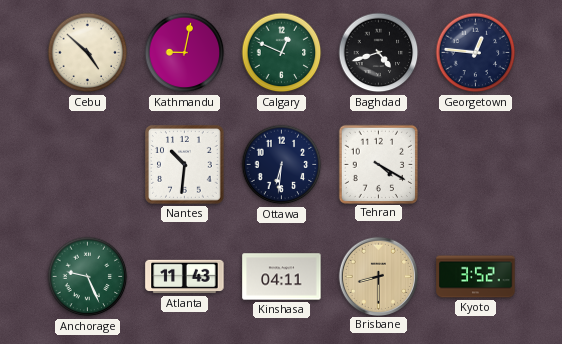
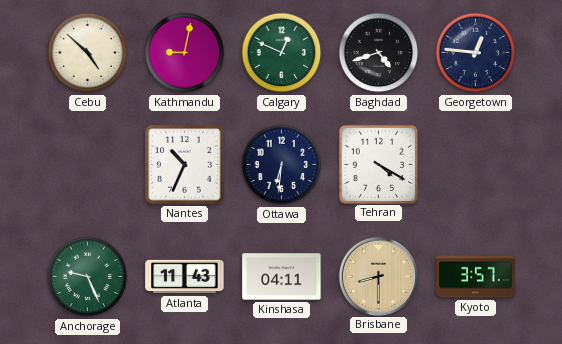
Nantes: 10:31 -> 10:34
Kyoto: 3:52 -> 3:57
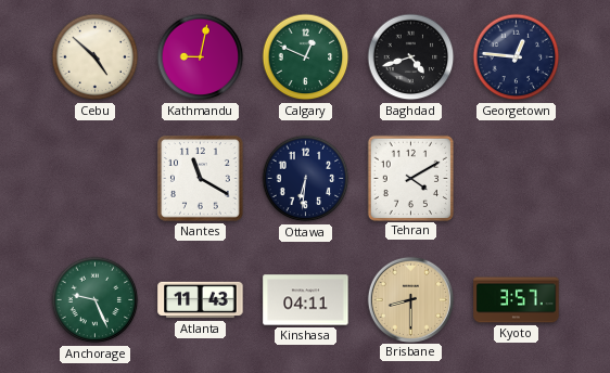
Nantes: 10:34 -> 11:20
Tehran: 4:20 -> 4:10
